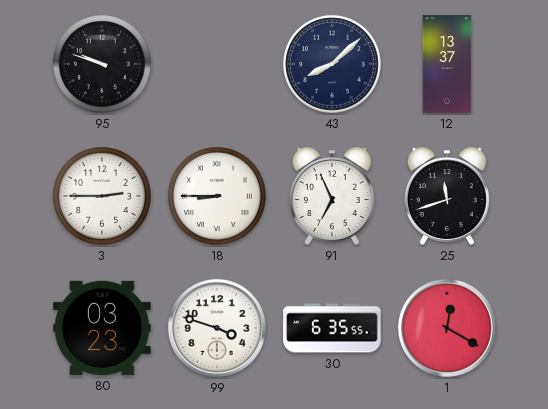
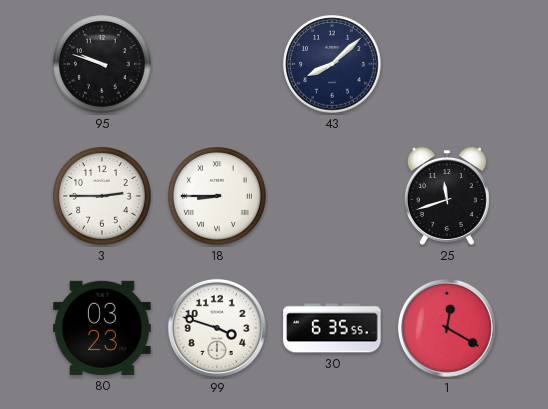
12: 13:37 -> none
91: 6:56 -> none
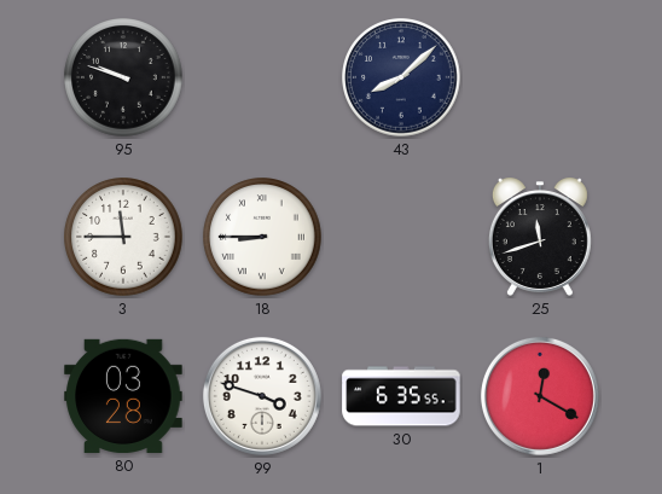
3: 2:45 -> 11:45
80: 03:23 -> 03:28
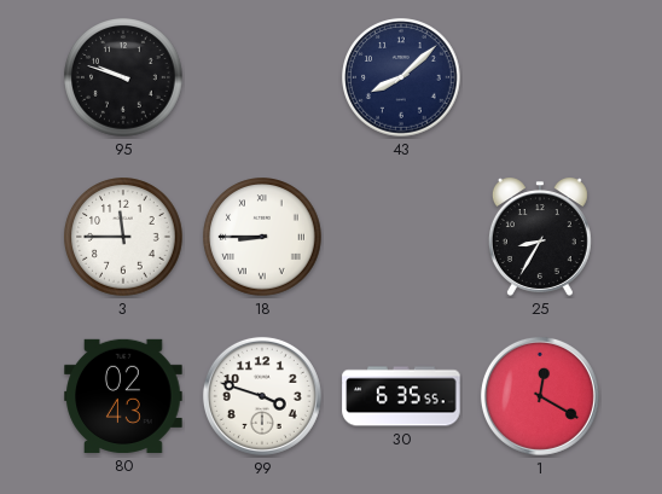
25: 11:42 -> 8:35
80: 03:28 -> 02:43
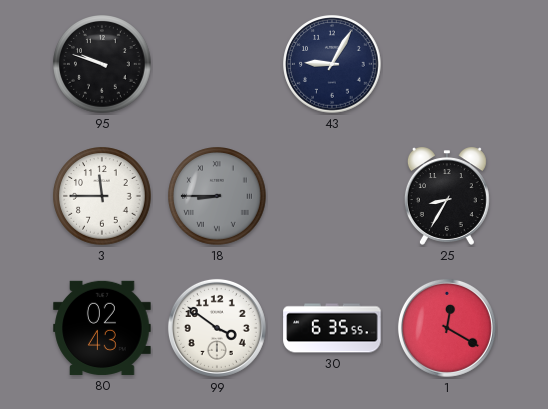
43: 8:08 -> 9:05
18 dial: white -> grey
99: 3:48 -> 3:51
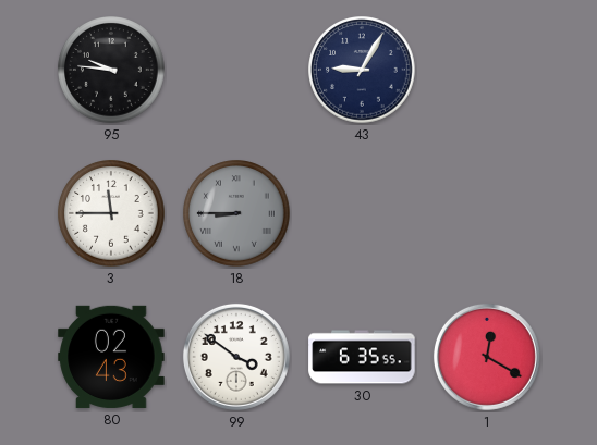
95: 9:48 -> 9:46
25: 8:35 -> none
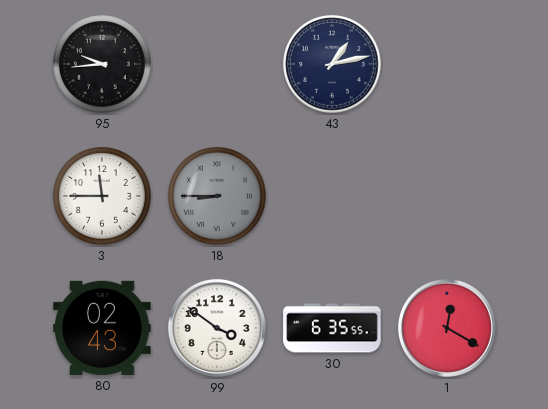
95: 9:46 -> 9:44
43: 9:05 -> 1:13
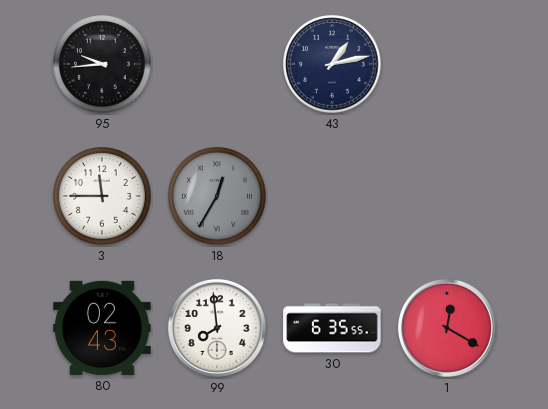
18: 8:45 -> 12:35
99: 3:51 -> 7:59
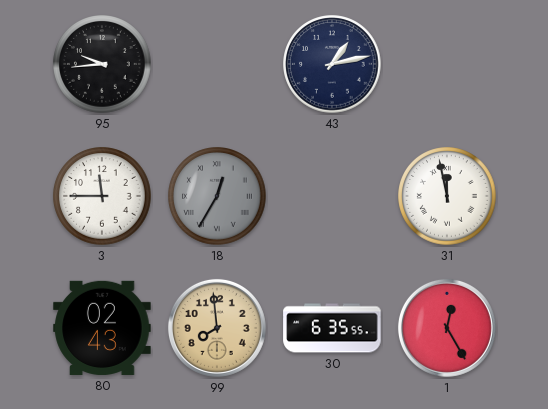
31: none -> 11:58
99 dial: white -> champagne
1: 12:20 -> 12:25
